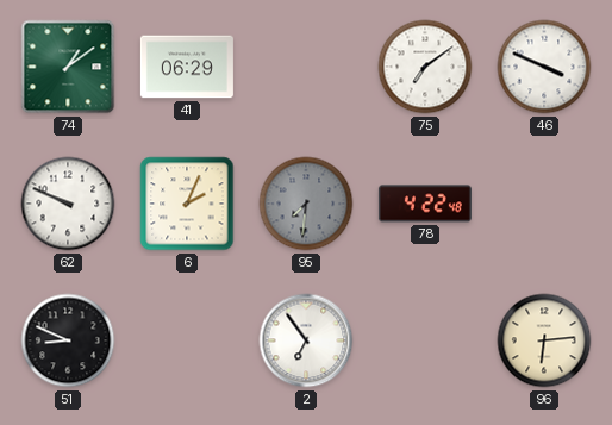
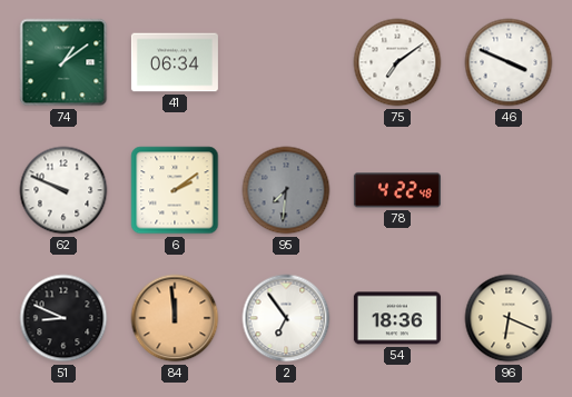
41: 06:29 -> 06:34
6: 2:04 -> 2:09
84: none -> 11:59
54: none -> 18:36
96: 6:14 -> 6:19
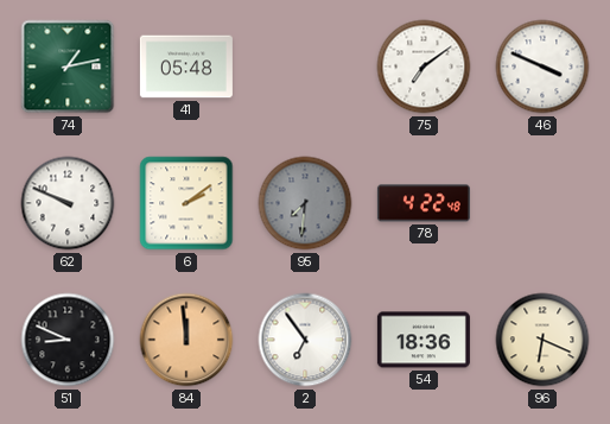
74: 1:09 -> 1:13
41: 06:34 -> 05:48
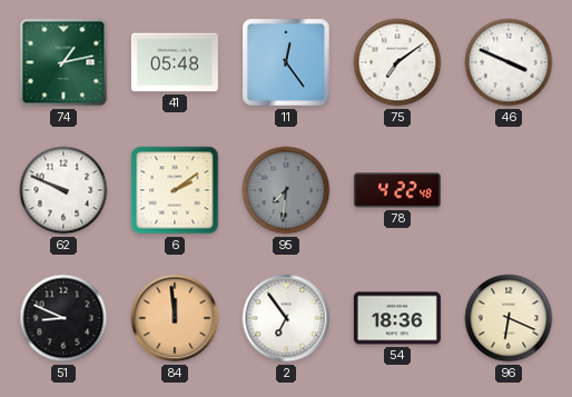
11: none -> 12:24
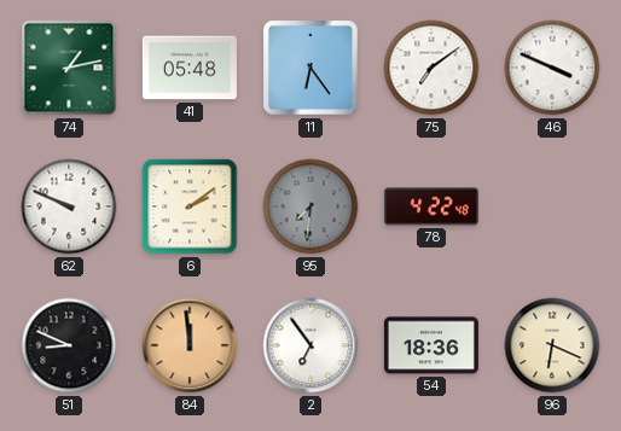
11: 12:24 -> 6:24
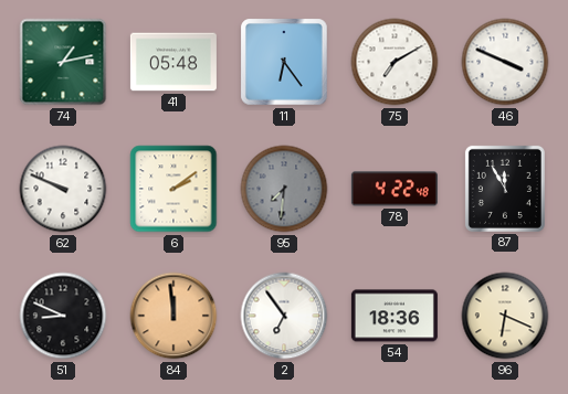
75: 7:09 -> 7:10
87: none -> 11:55
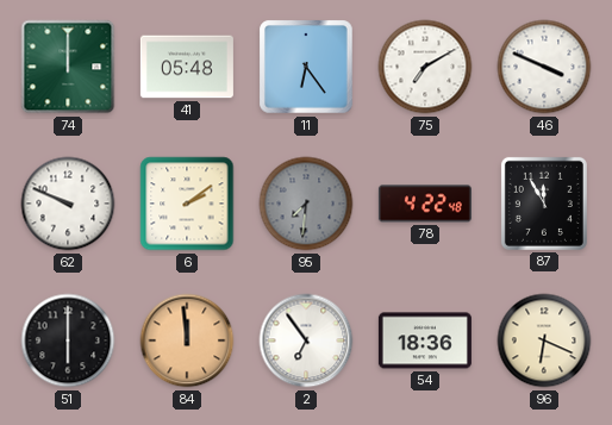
74: 1:13 -> 12:00
51: 8:49 -> 6:00
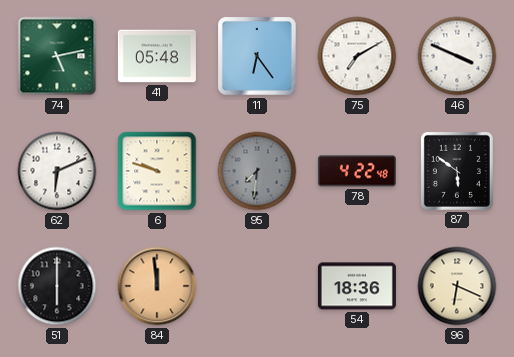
74: 12:00 -> 5:13
62: 9:49 -> 6:11
6: 2:09 -> 9:48
87: 11:55 -> 5:51
2: 6:54 -> none
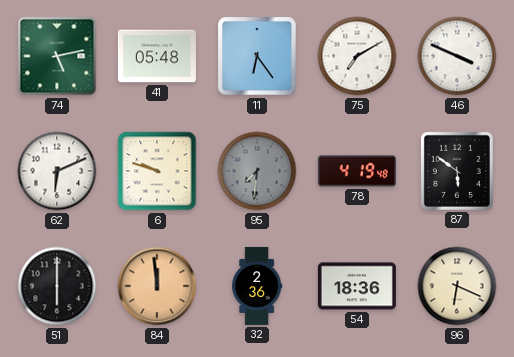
78: 4:22 -> 4:19
32: none -> 2:36
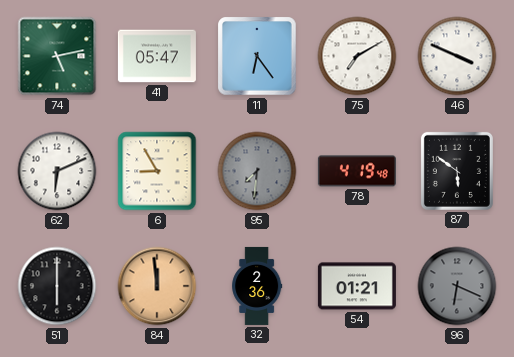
41: 05:48 -> 05:47
6: 9:48 -> 8:55
54: 18:36 -> 01:21
96 dial: cream -> grey
